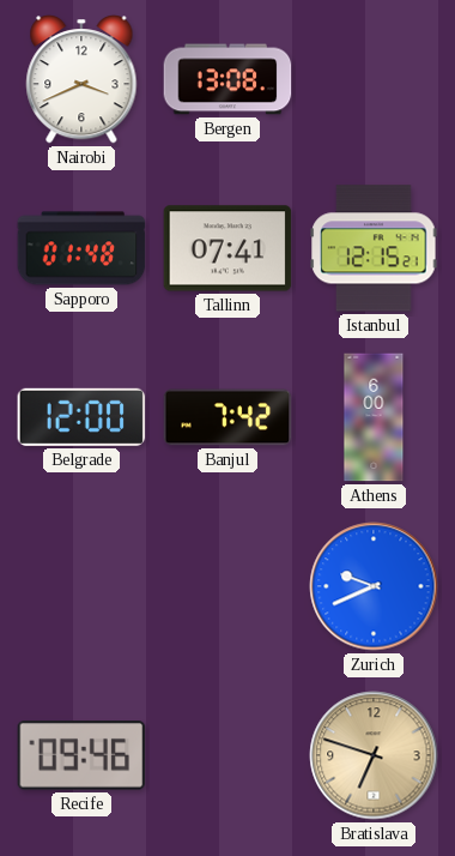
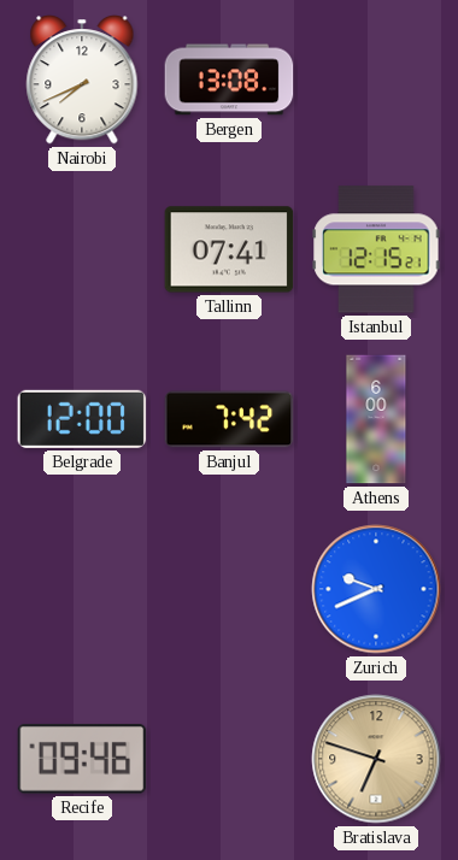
Nairobi: 3:41 -> 7:41
Sapporo: 01:48 -> none
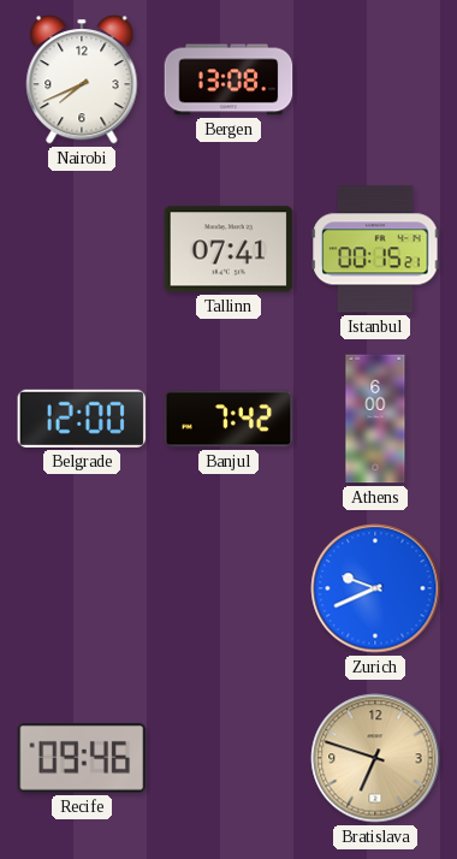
Istanbul: 12:15 -> 00:15
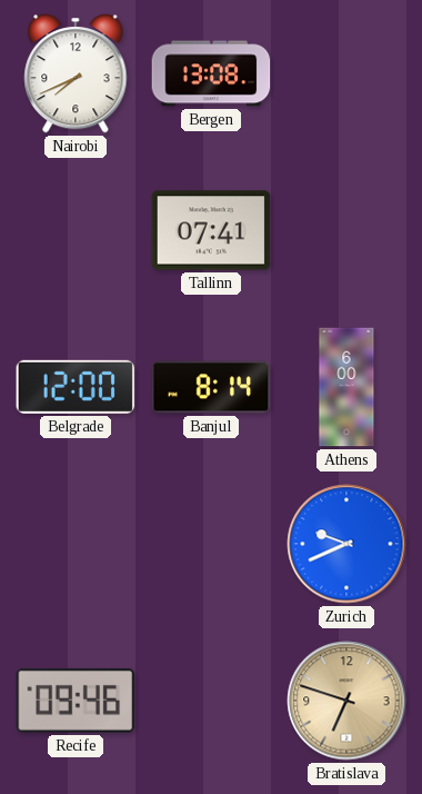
Istanbul: 00:15 -> none
Banjul: 7:42 -> 8:14
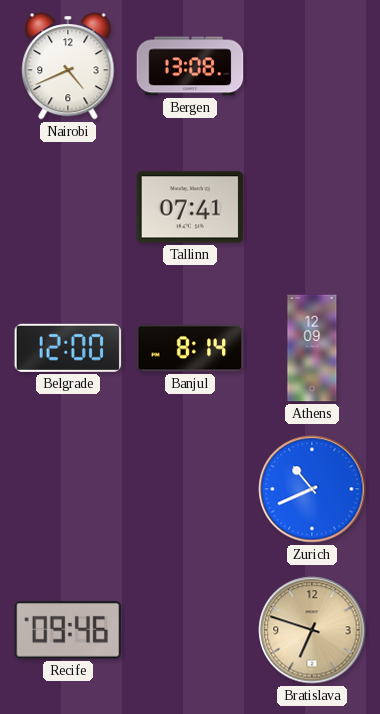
Nairobi: 7:41 -> 4:41
Athens: 6:00 -> 12:09
Zurich: 9:41 -> 10:41
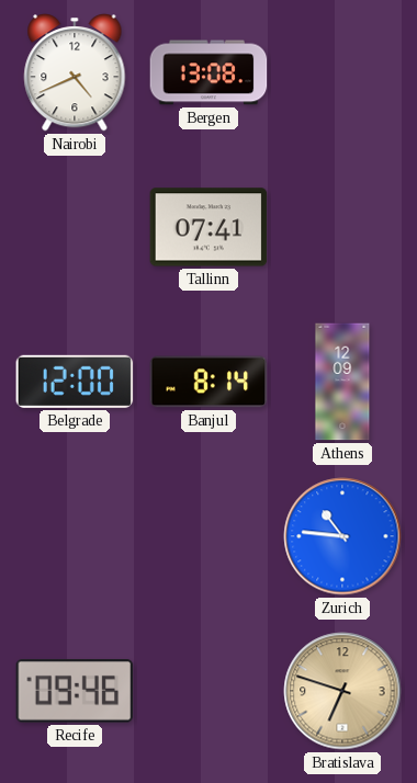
Zurich: 10:41 -> 10:46
